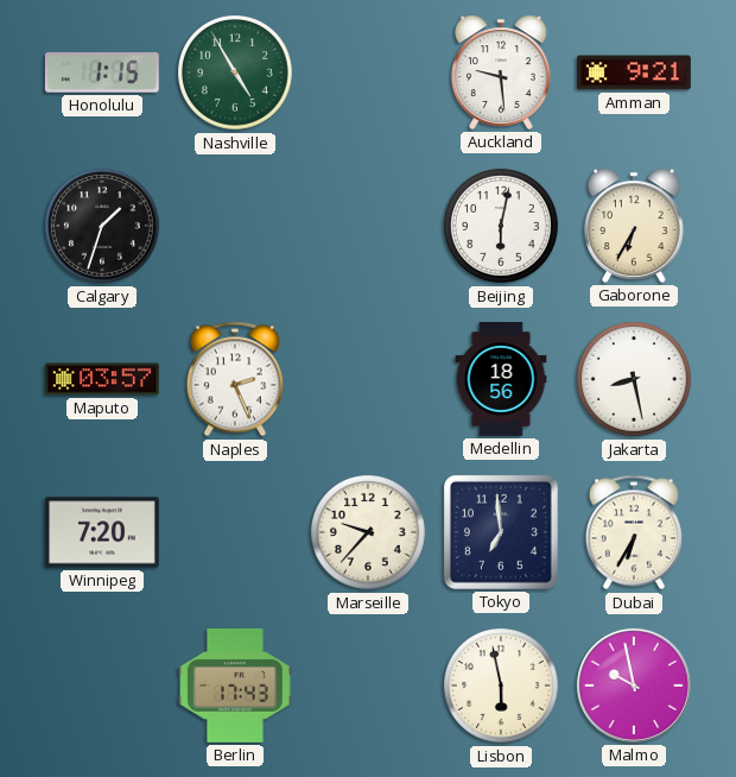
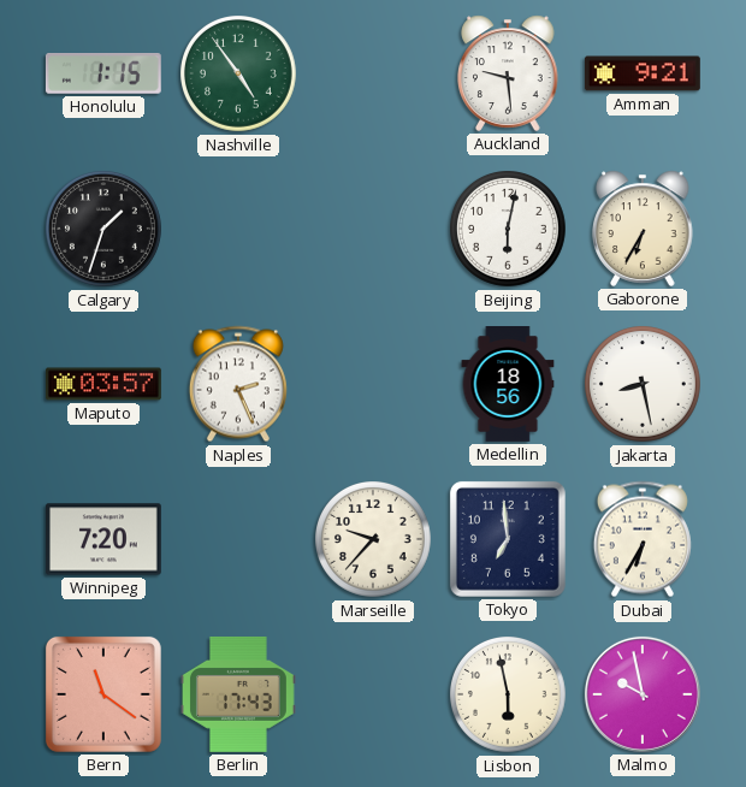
Nashville: 4:55 -> 4:54
Bern: none -> 11:21
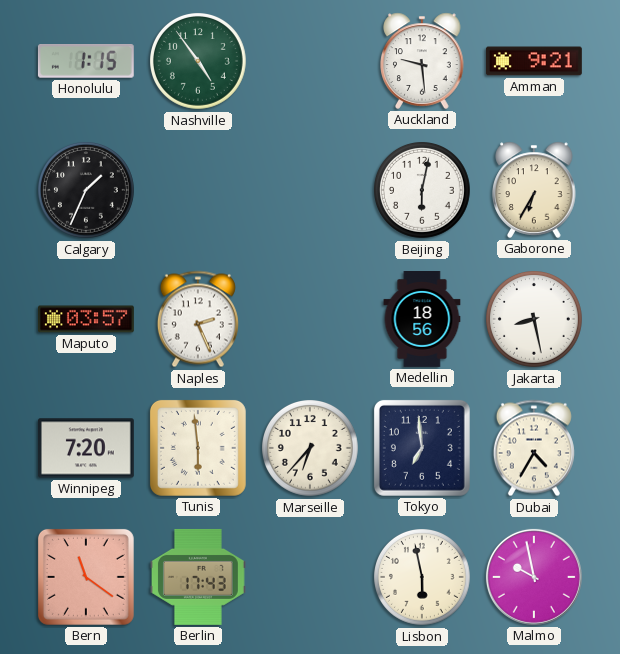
Calgary: 1:33 -> 1:34
Tunis: none -> 5:59
Marseille: 9:37 -> 6:37
Dubai: 6:35 -> 4:35
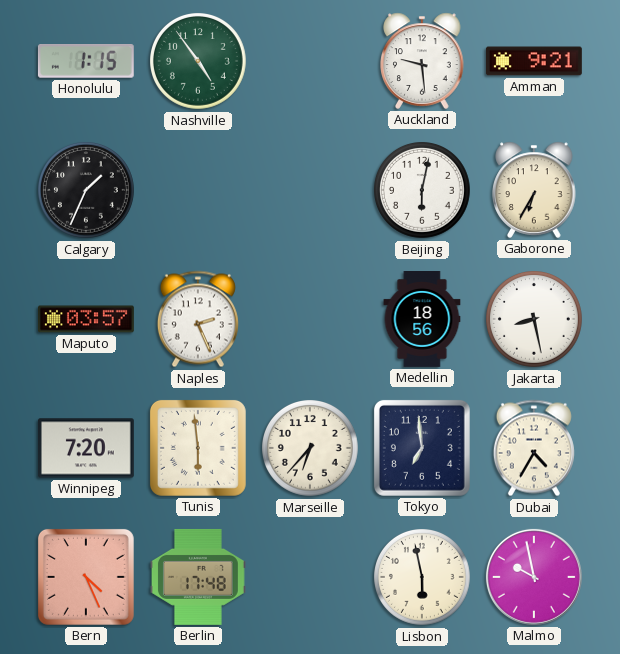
Bern: 11:21 -> 4:26
Berlin: 17:43 -> 17:48
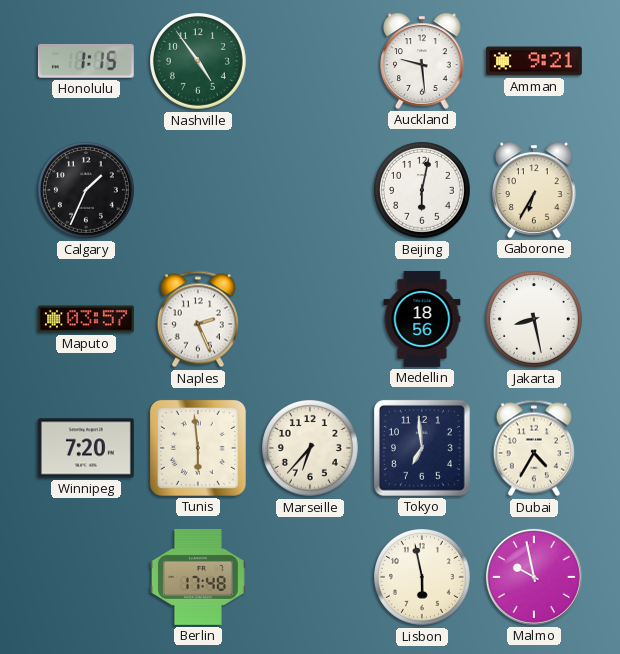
Bern: 4:26 -> none
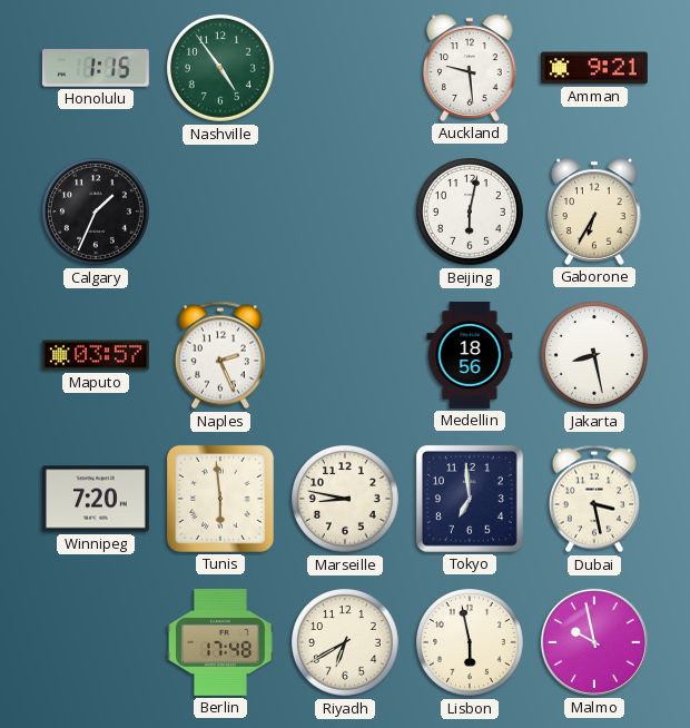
Marseille: 6:37 -> 8:47
Dubai: 4:35 -> 3:28
Riyadh: none -> 6:40
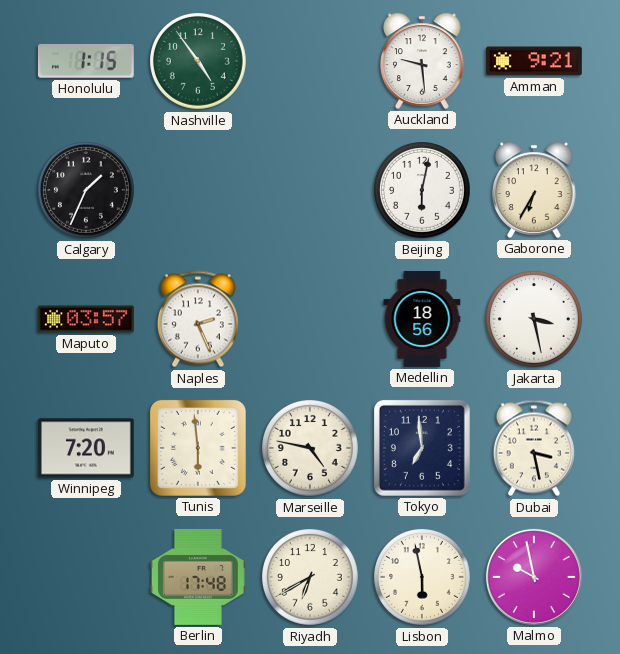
Jakarta: 8:28 -> 3:28
Marseille: 8:47 -> 4:47
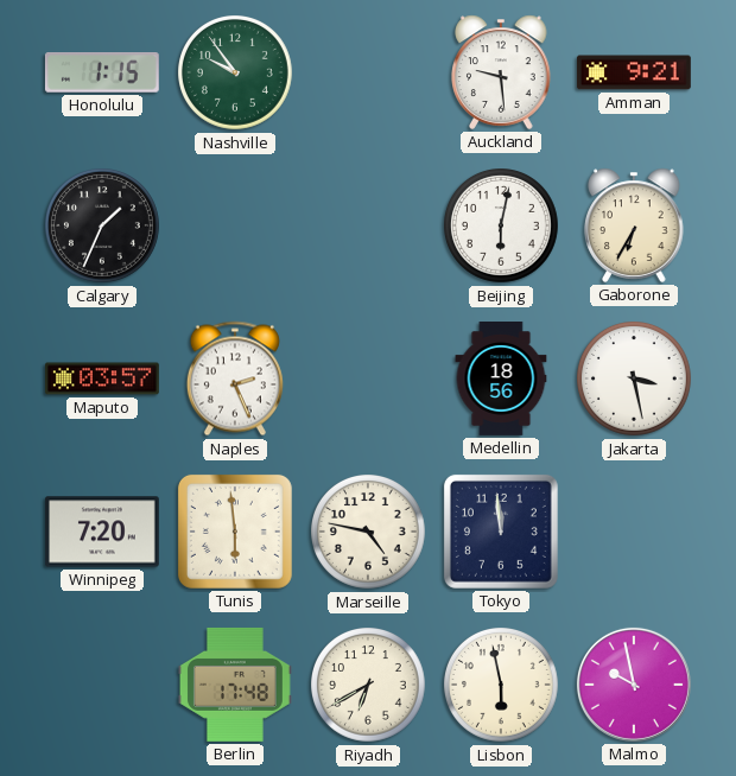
Nashville: 4:54 -> 9:54
Tokyo: 6:59 -> 11:59
Dubai: 3:28 -> none
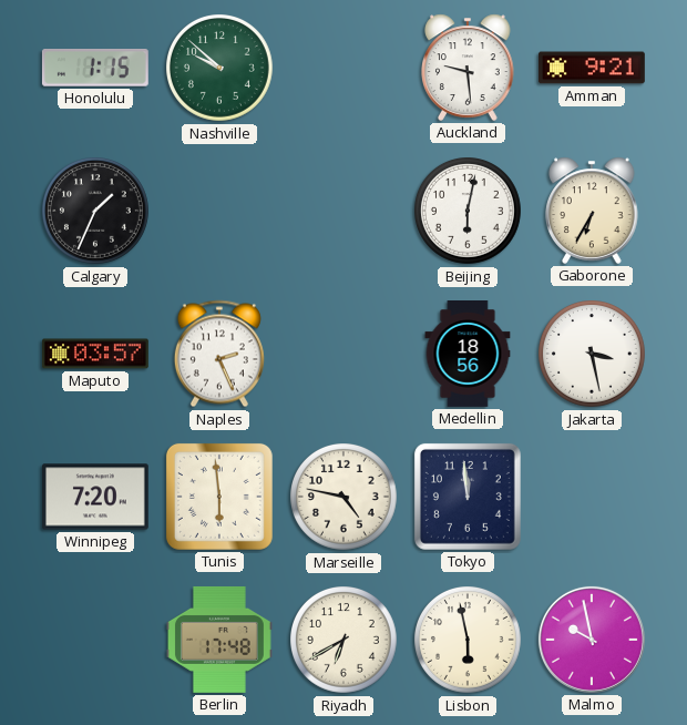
Nashville: 9:54 -> 9:52
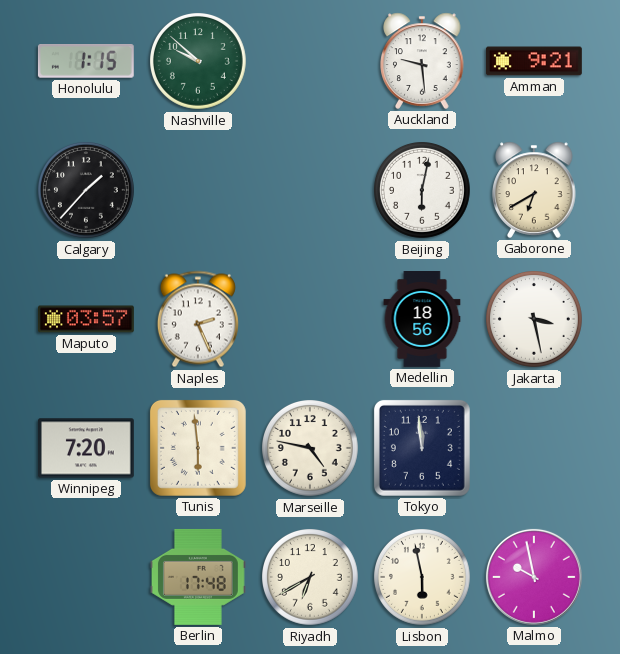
Calgary: 1:34 -> 1:37
Gaborone: 6:35 -> 6:40
